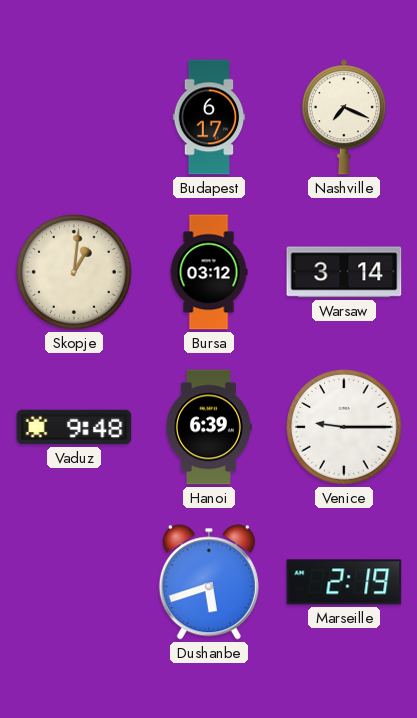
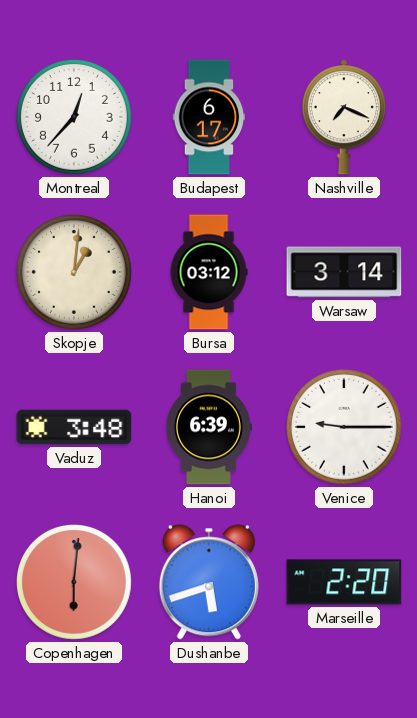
Montreal: none -> 12:37
Vaduz: 9:48 -> 3:48
Copenhagen: none -> 6:01
Marseille: 2:19 -> 2:20
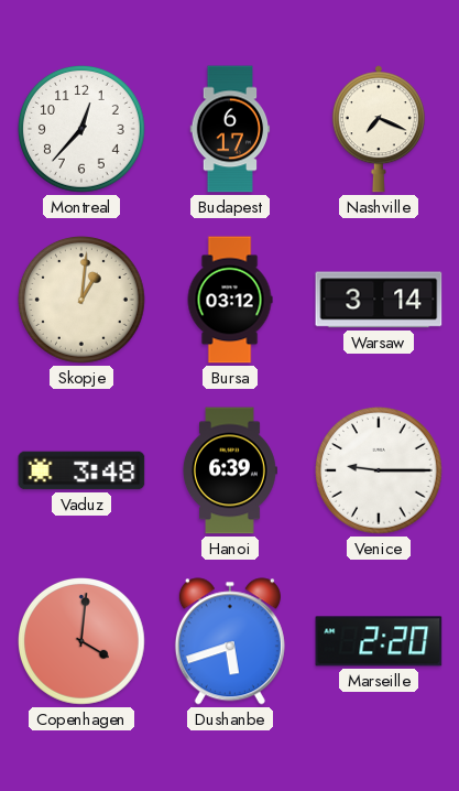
Copenhagen: 6:01 -> 4:01
